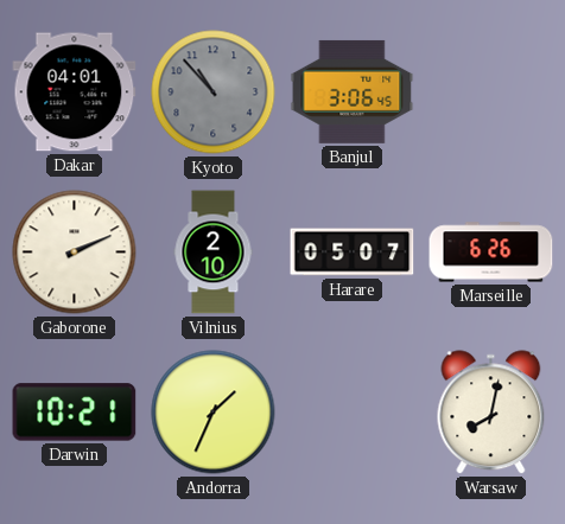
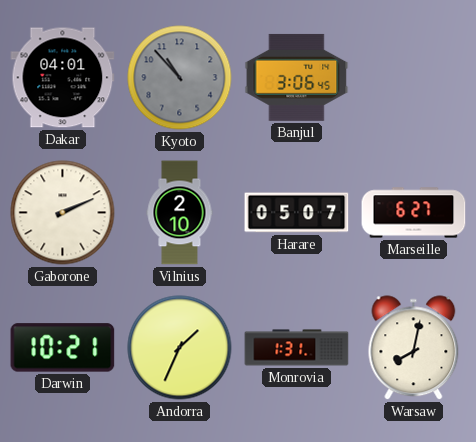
Marseille: 6:26 -> 6:27
Monrovia: none -> 1:31
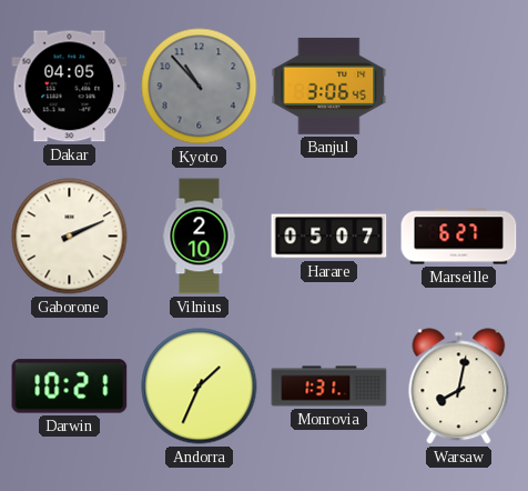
Dakar: 04:01 -> 04:05
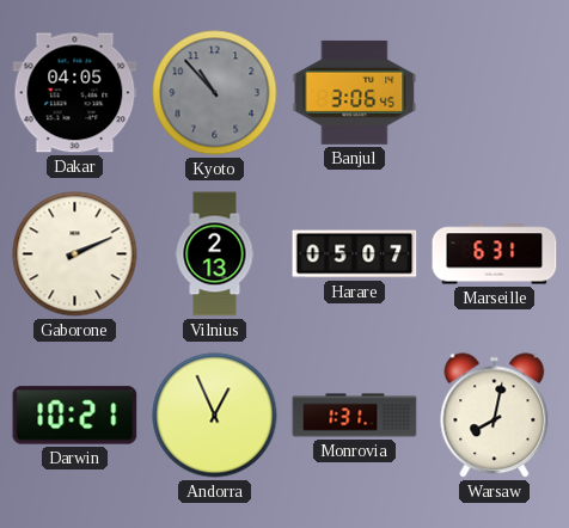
Vilnius: 2:10 -> 2:13
Marseille: 6:27 -> 6:31
Andorra: 1:34 -> 12:56
